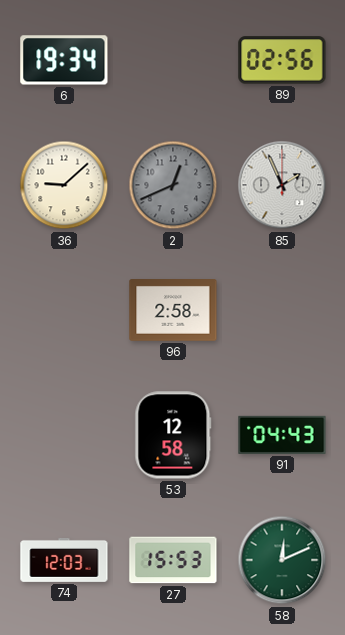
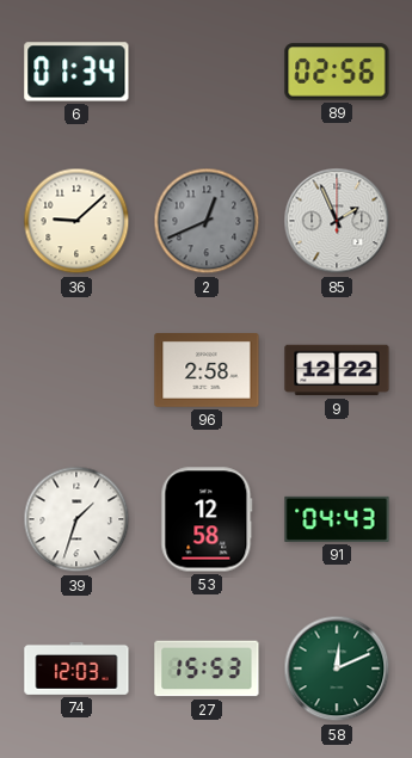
6: 19:34 -> 01:34
9: none -> 12:22
39: none -> 1:33
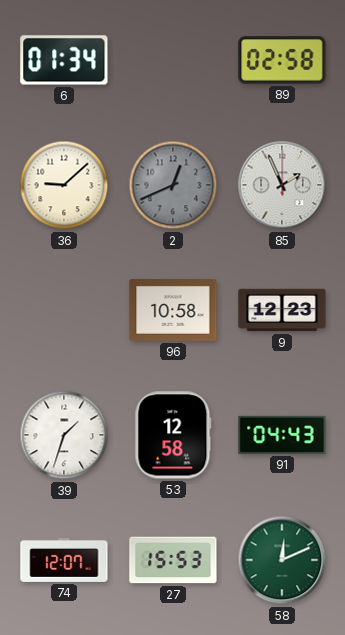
89: 02:56 -> 02:58
96: 2:58 -> 10:58
9: 12:22 -> 12:23
74: 12:03 -> 12:07
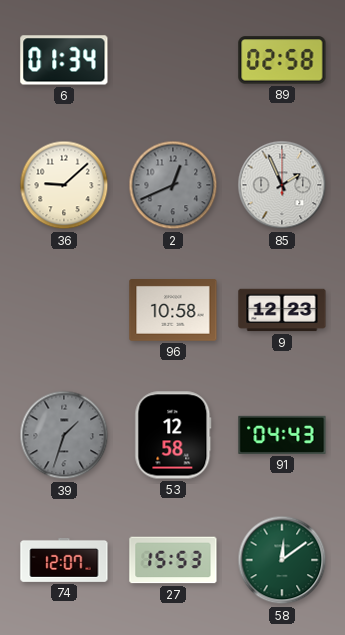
39 dial: white -> grey
58: 12:11 -> 12:09
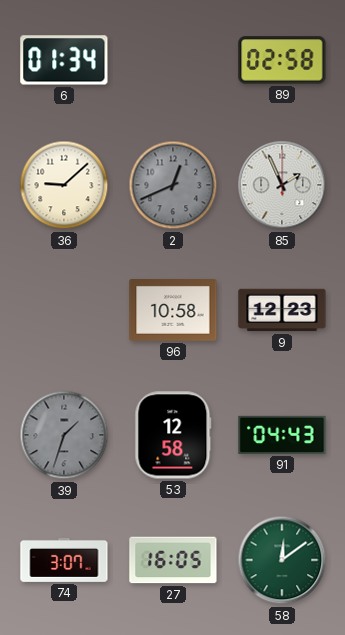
74: 12:07 -> 3:07
27: 15:53 -> 16:05
